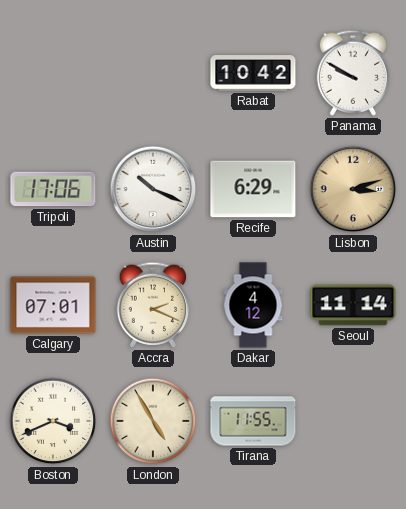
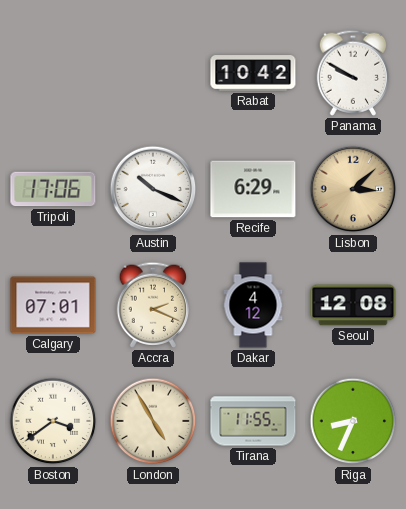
Lisbon: 3:12 -> 3:08
Seoul: 11:14 -> 12:08
Boston: 3:41 -> 3:39
Riga: none -> 8:34
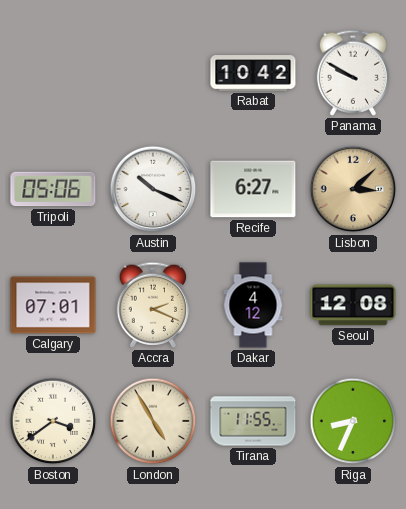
Tripoli: 17:06 -> 05:06
Recife: 6:29 -> 6:27
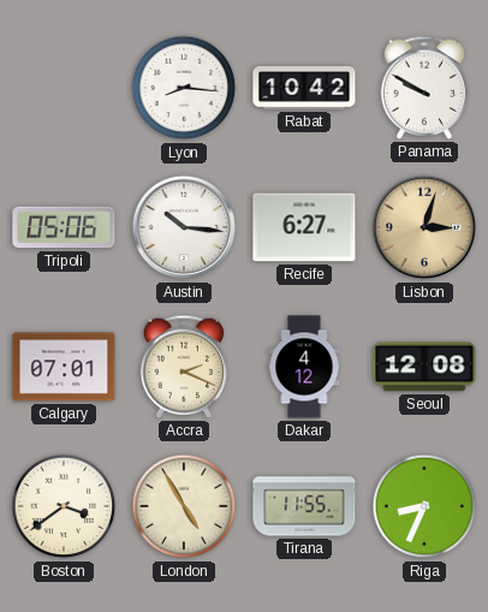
Lyon: none -> 8:16
Austin: 10:19 -> 10:16
Lisbon: 3:08 -> 3:03
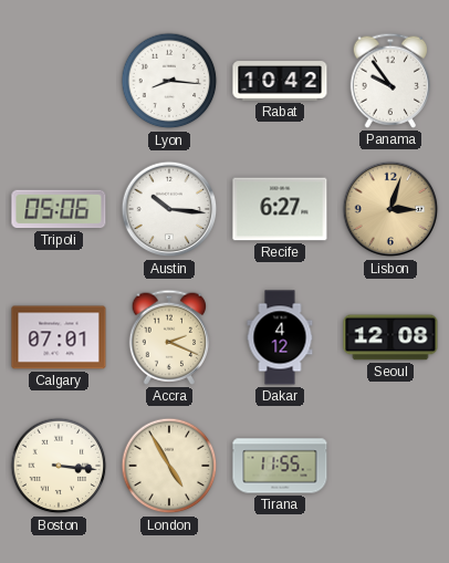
Panama: 9:50 -> 9:54
Boston: 3:39 -> 3:16
Riga: 8:34 -> none
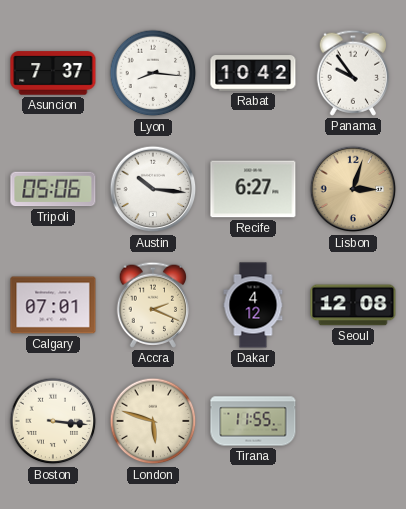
Asuncion: none -> 7:37
London: 4:55 -> 5:48
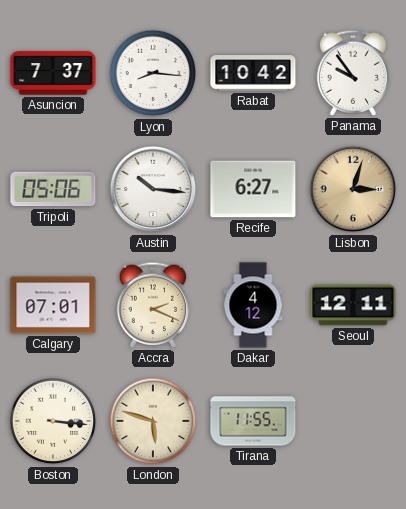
Seoul: 12:08 -> 12:11
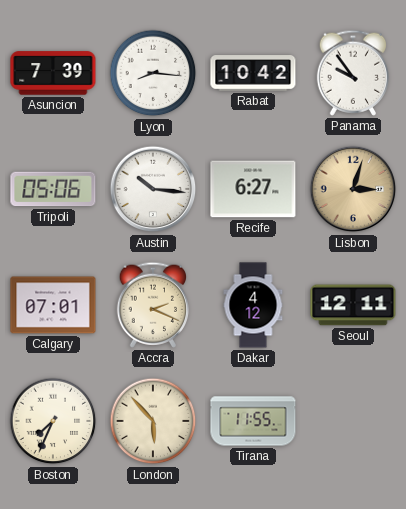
Asuncion: 7:37 -> 7:39
Boston: 3:16 -> 7:34
London: 5:48 -> 5:53
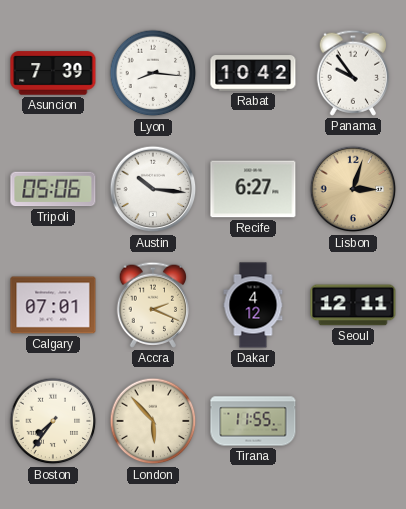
Boston: 7:34 -> 7:36
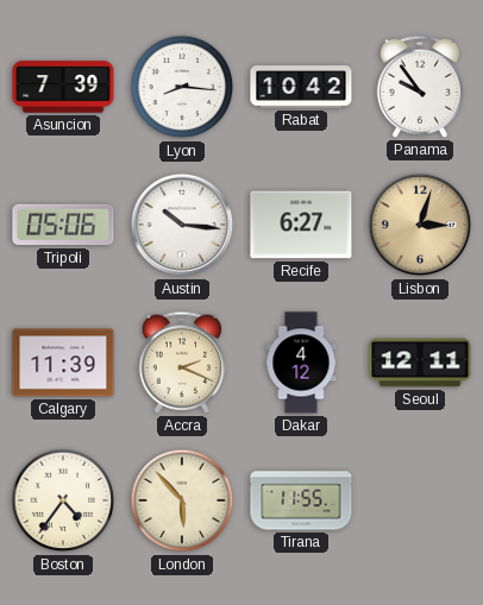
Calgary: 07:01 -> 11:39
Boston: 7:36 -> 4:36
